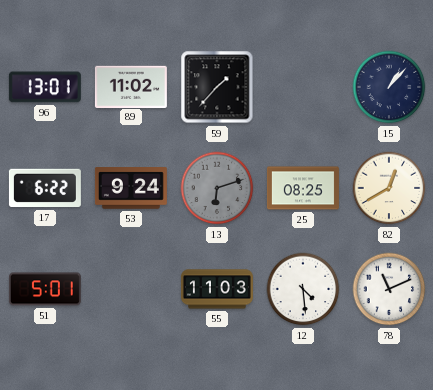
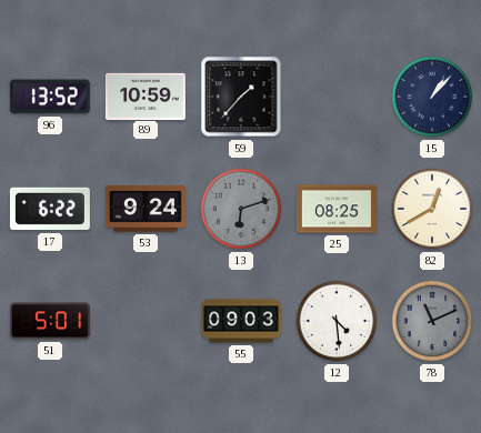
96: 13:01 -> 13:52
89: 11:02 -> 10:59
55: 11:03 -> 09:03
78 dial: white -> grey
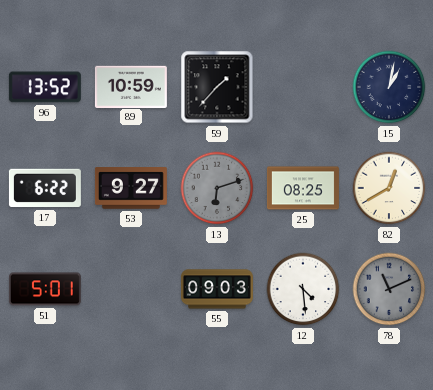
15: 1:07 -> 1:02
53: 9:24 -> 9:27
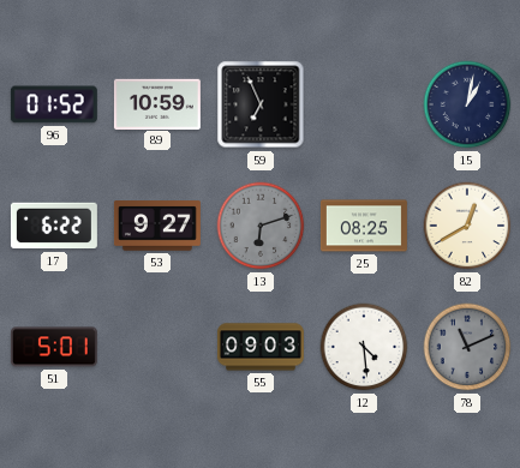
96: 13:52 -> 01:52
59: 1:37 -> 6:56
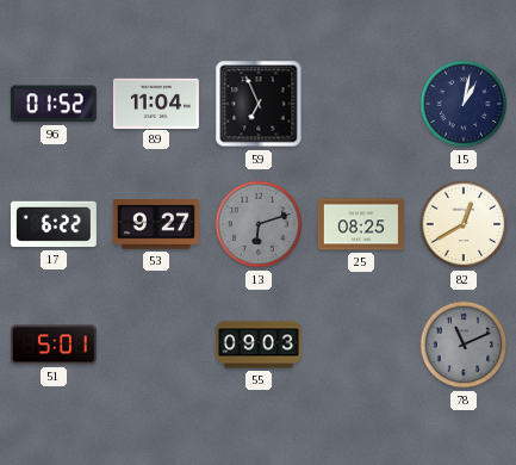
89: 10:59 -> 11:04
12: 4:29 -> none
